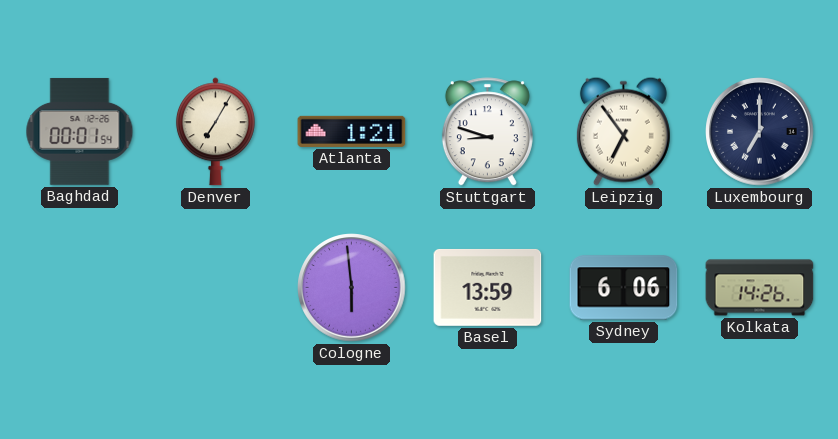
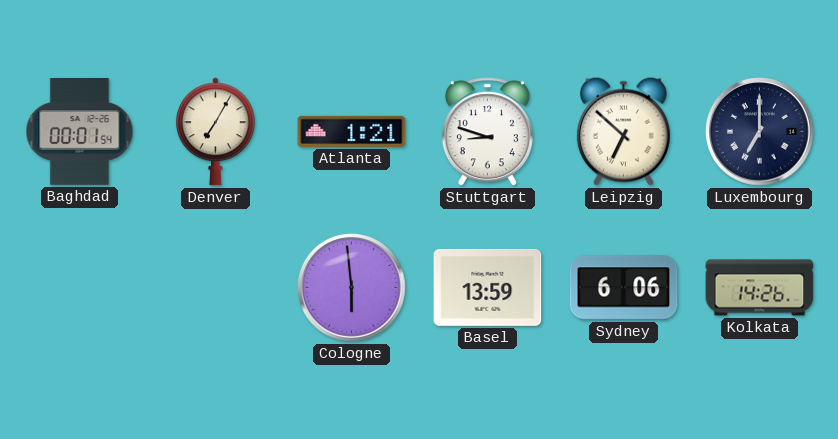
Leipzig: 6:54 -> 6:52
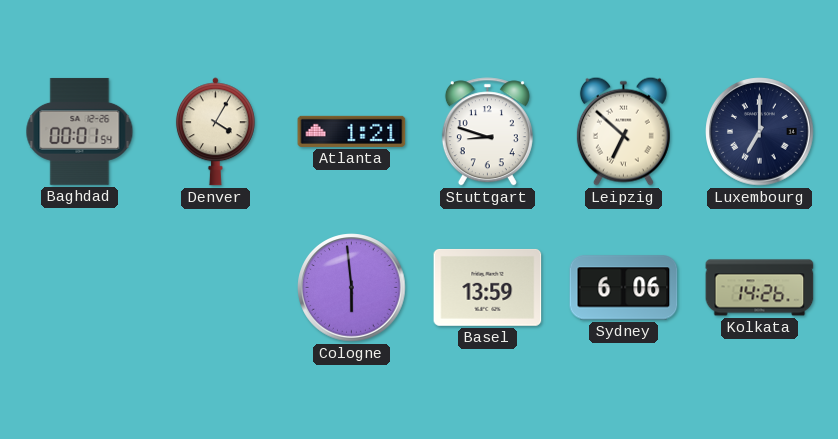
Denver: 7:05 -> 4:05
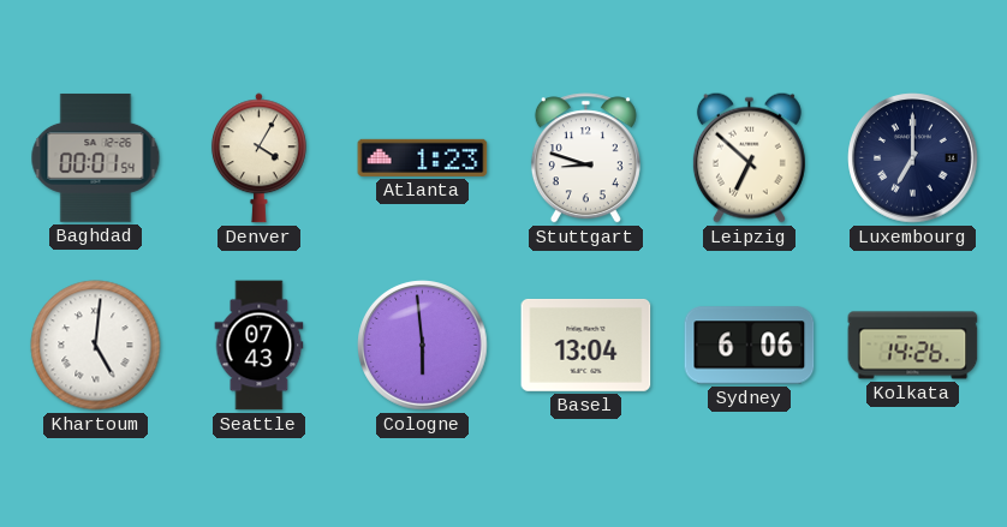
Atlanta: 1:21 -> 1:23
Khartoum: none -> 5:01
Seattle: none -> 07:43
Basel: 13:59 -> 13:04
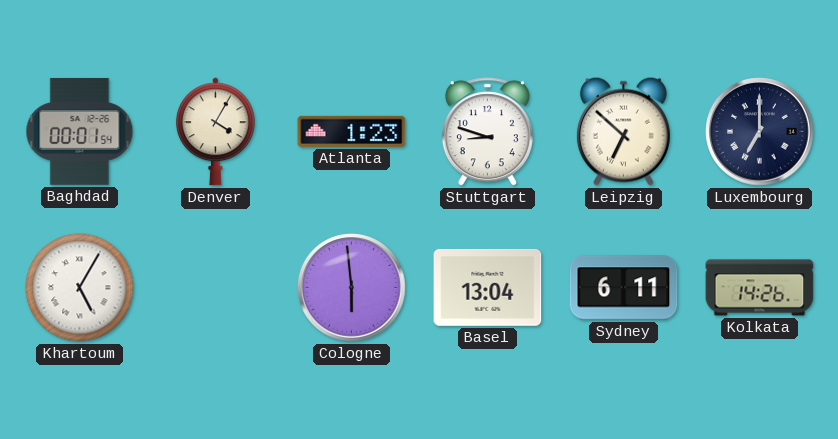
Khartoum: 5:01 -> 5:05
Seattle: 07:43 -> none
Sydney: 6:06 -> 6:11
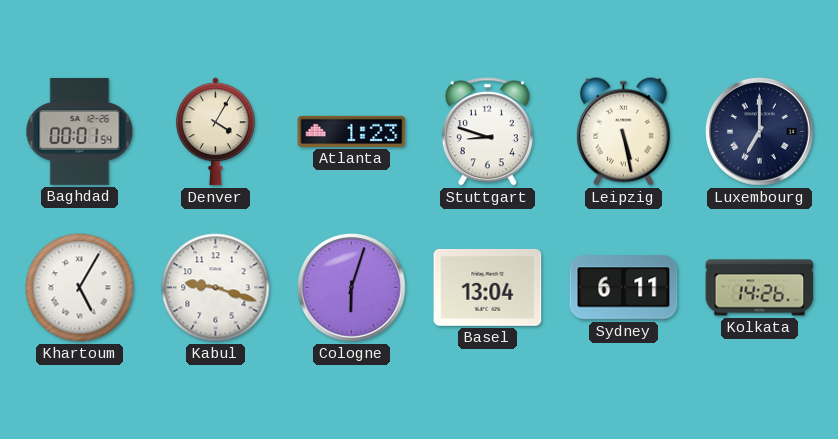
Leipzig: 6:52 -> 5:28
Kabul: none -> 9:18
Cologne: 5:59 -> 6:03
